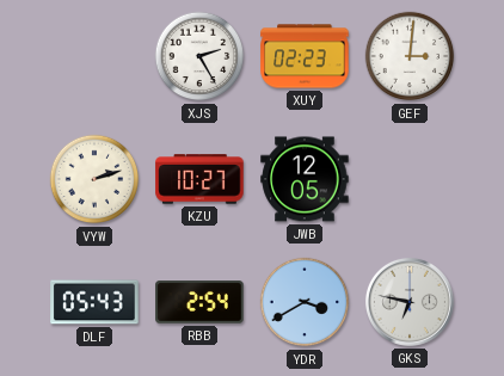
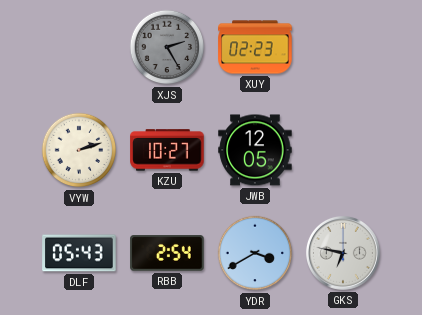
XJS dial: white -> grey
GEF: 3:01 -> none
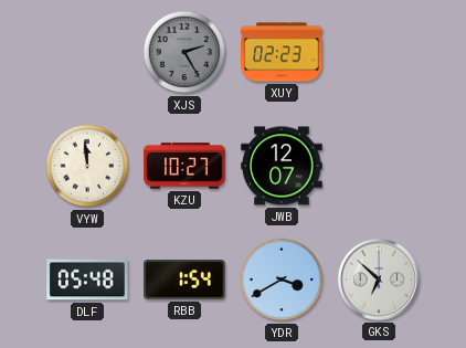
VYW: 2:12 -> 11:59
JWB: 12:05 -> 12:07
DLF: 05:43 -> 05:48
RBB: 2:54 -> 1:54
GKS: 6:47 -> 6:52
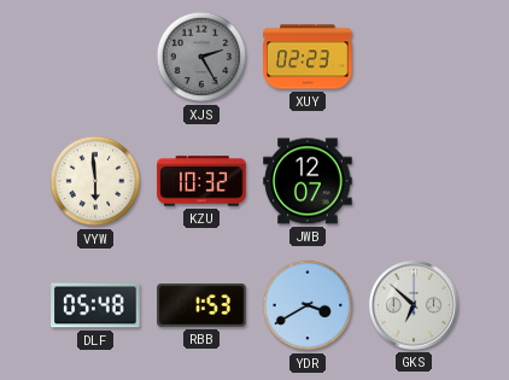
VYW: 11:59 -> 5:59
KZU: 10:27 -> 10:32
RBB: 1:54 -> 1:53
